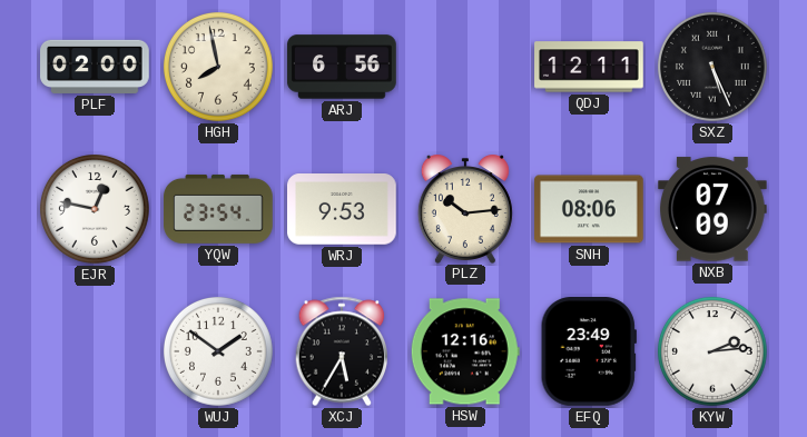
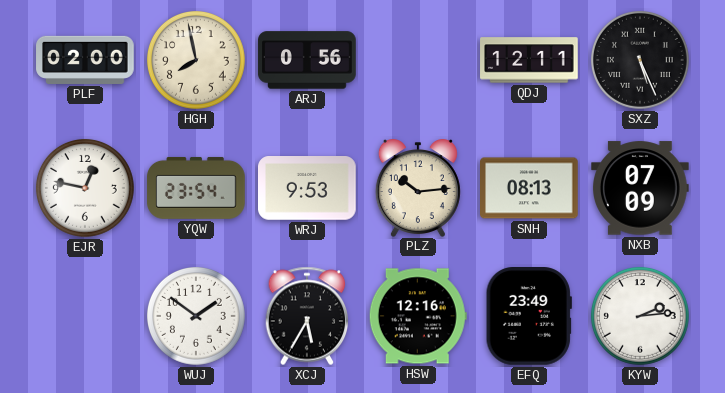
ARJ: 6:56 -> 0:56
SNH: 08:06 -> 08:13
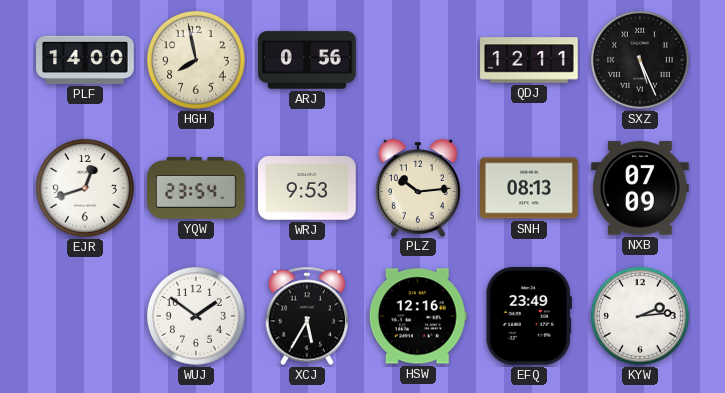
PLF: 02:00 -> 14:00
EJR: 12:47 -> 12:42
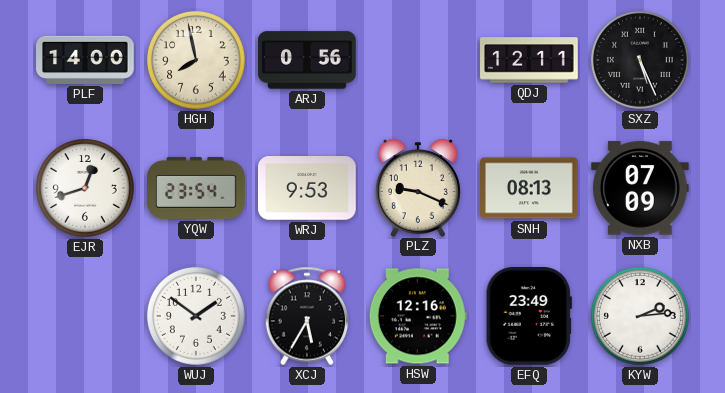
PLZ: 10:14 -> 9:19
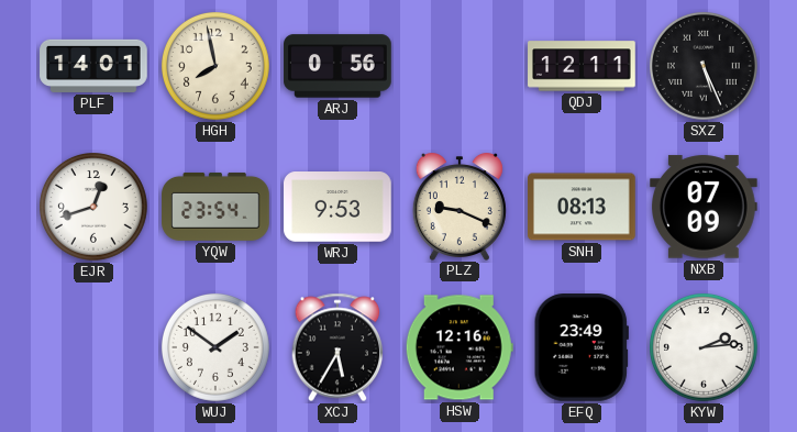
PLF: 14:00 -> 14:01
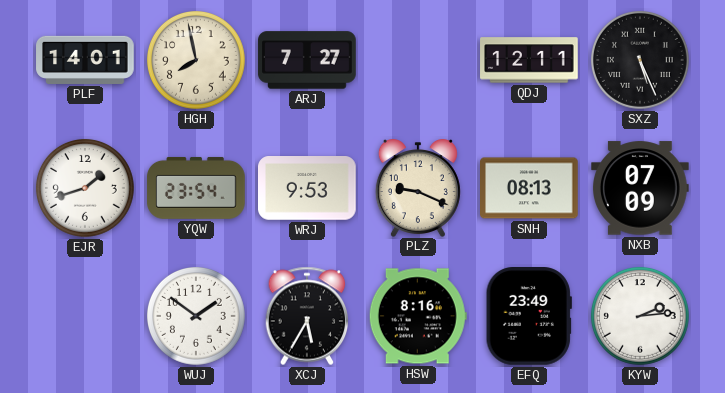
ARJ: 0:56 -> 7:27
EJR: 12:42 -> 1:42
HSW: 12:16 -> 8:16
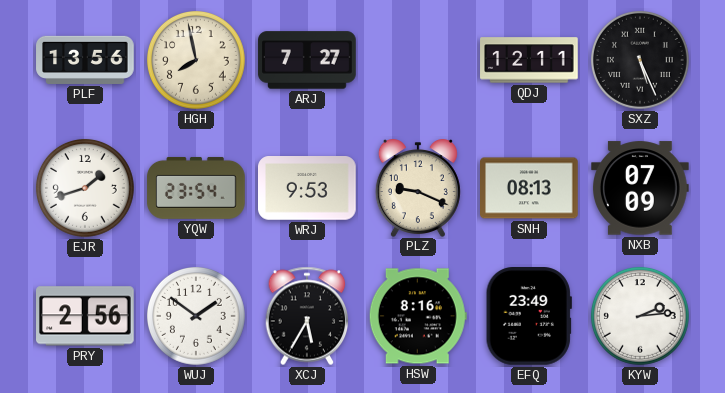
PLF: 14:01 -> 13:56
PRY: none -> 2:56
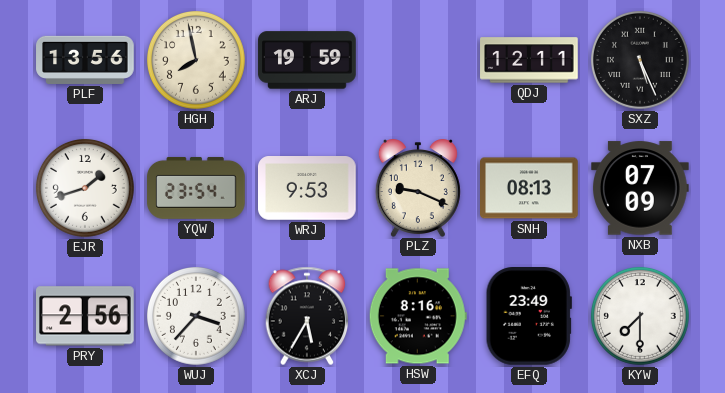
ARJ: 7:27 -> 19:59
WUJ: 1:51 -> 3:37
KYW: 2:14 -> 7:30
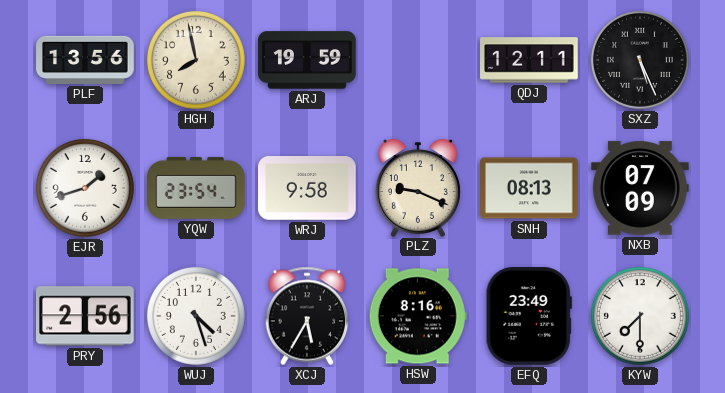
WRJ: 9:53 -> 9:58
WUJ: 3:37 -> 4:27
